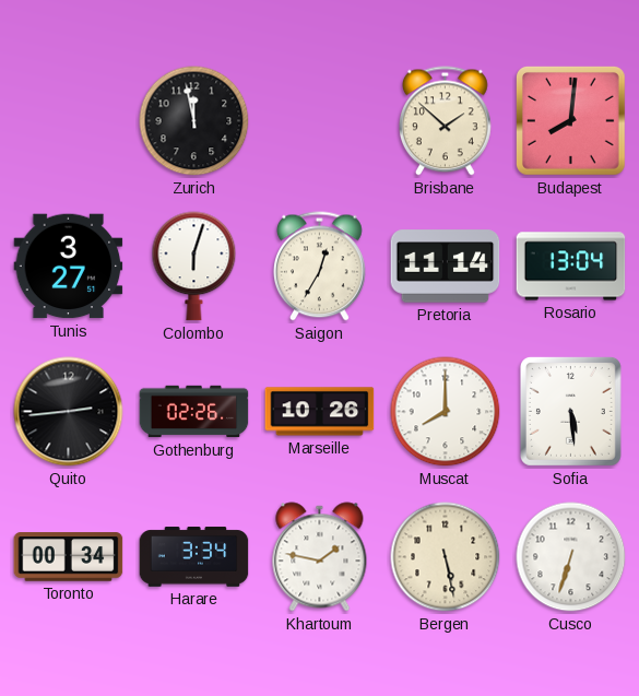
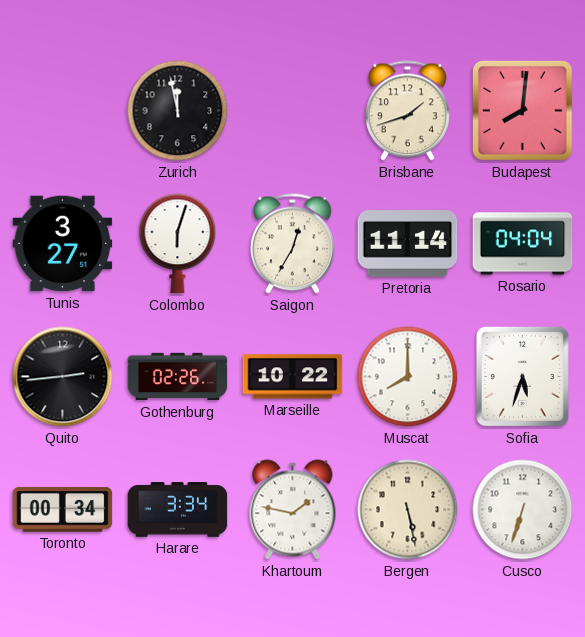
Brisbane: 1:52 -> 1:42
Rosario: 13:04 -> 04:04
Marseille: 10:26 -> 10:22
Sofia: 5:29 -> 5:33
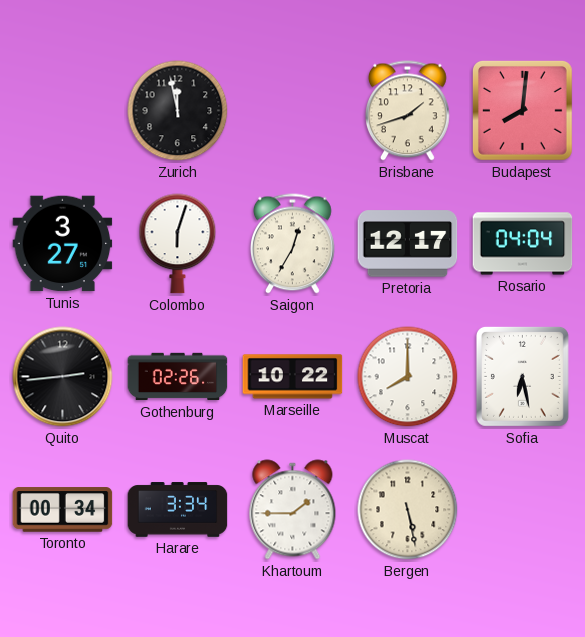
Pretoria: 11:14 -> 12:17
Sofia: 5:33 -> 6:28
Khartoum: 1:47 -> 1:45
Cusco: 6:33 -> none
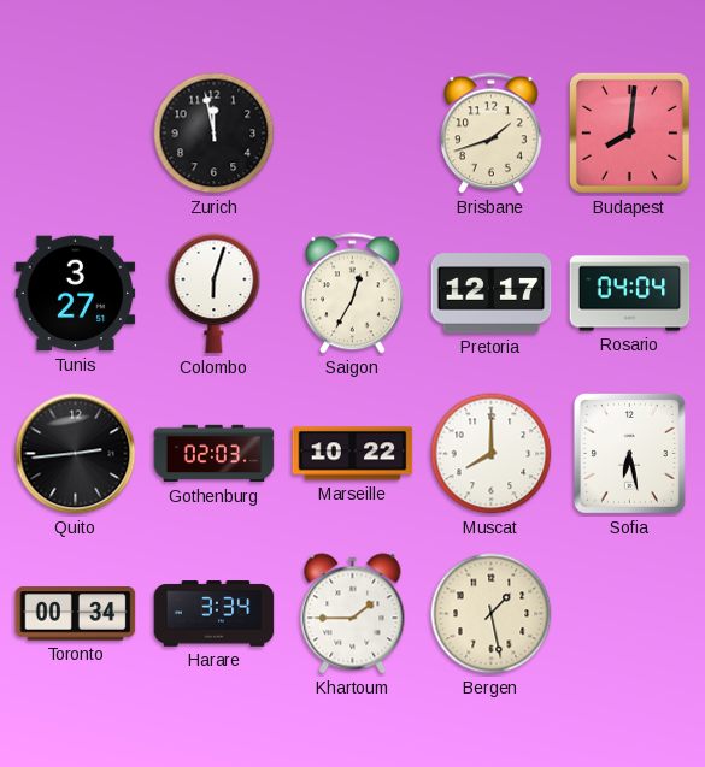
Gothenburg: 02:26 -> 02:03
Bergen: 5:28 -> 1:28
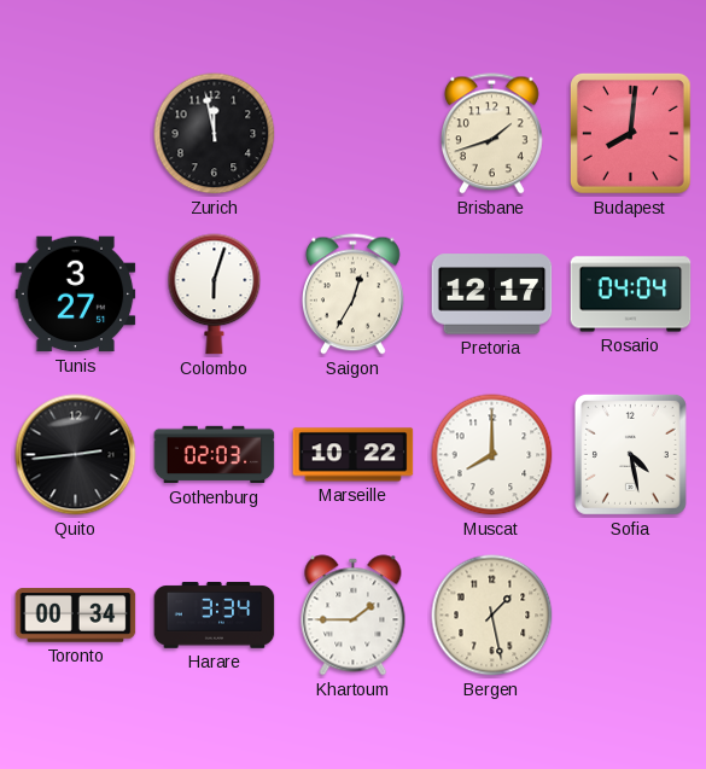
Sofia: 6:28 -> 4:28
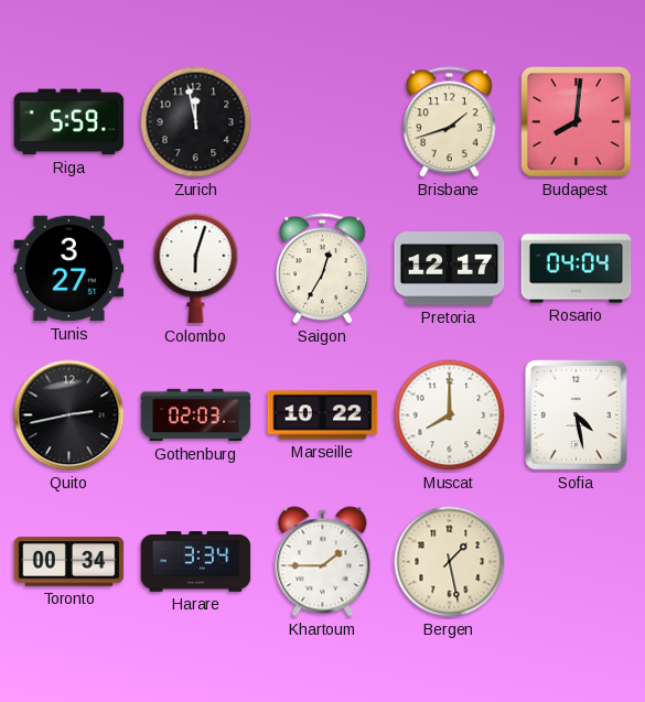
Riga: none -> 5:59
Quito: 2:44 -> 2:43
